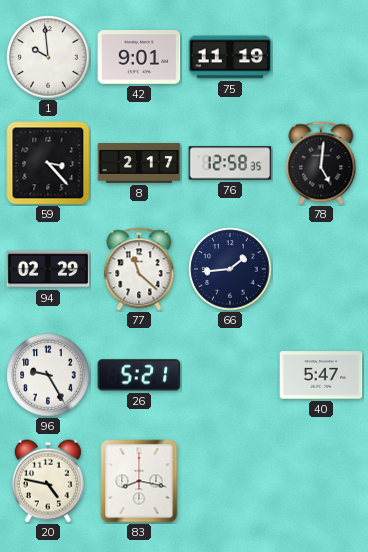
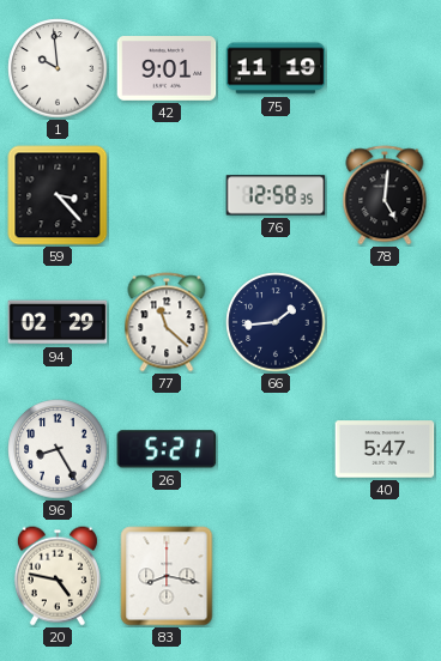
8: 2:17 -> none
96: 9:25 -> 8:25
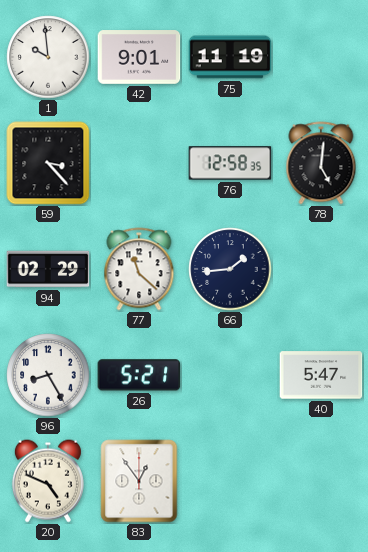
20: 4:47 -> 4:49
83: 8:17 -> 12:54
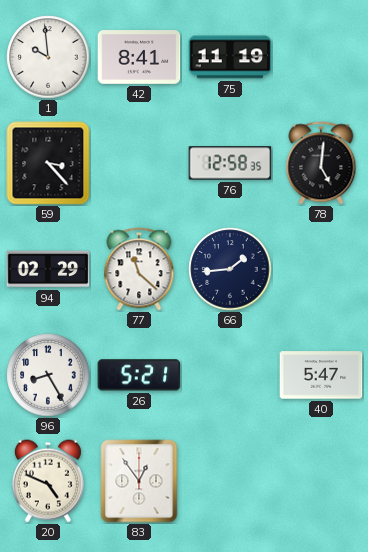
42: 9:01 -> 8:41
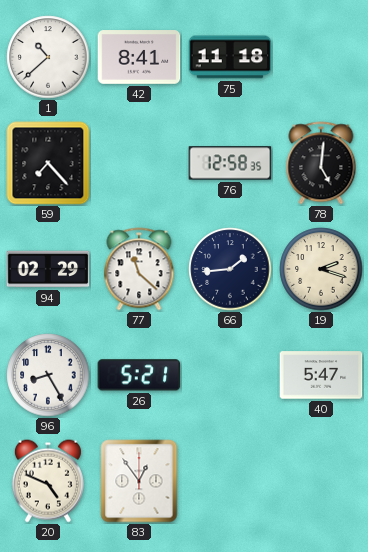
1: 9:59 -> 10:38
75: 11:19 -> 11:18
59: 3:23 -> 7:23
19: none -> 2:18
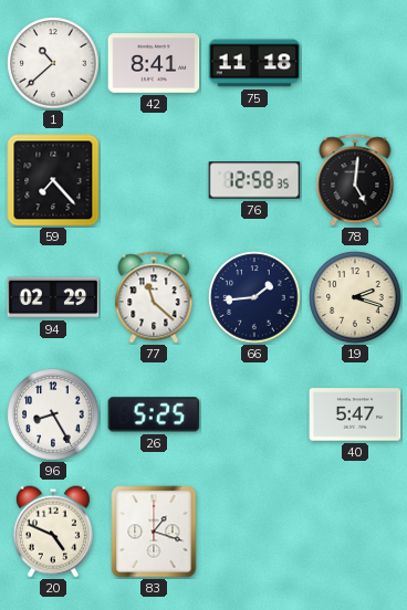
26: 5:21 -> 5:25
83: 12:54 -> 1:18
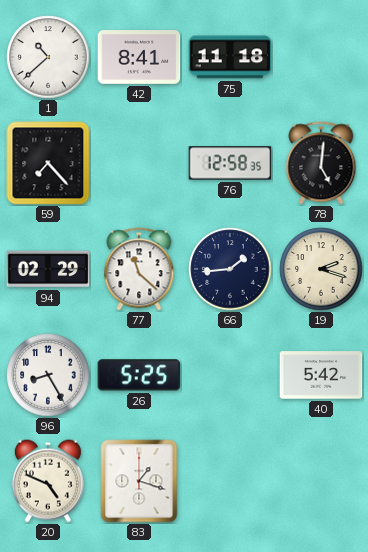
40: 5:47 -> 5:42
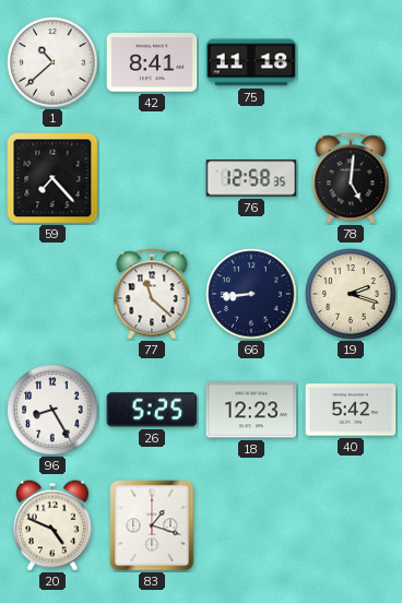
94: 02:29 -> none
66: 1:44 -> 8:44
18: none -> 12:23
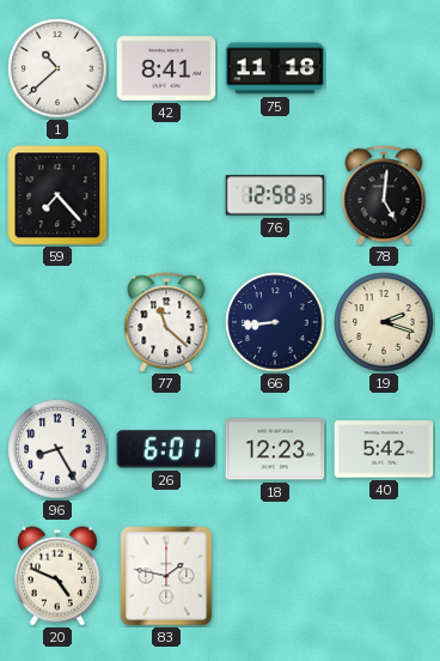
26: 5:25 -> 6:01
83: 1:18 -> 1:47
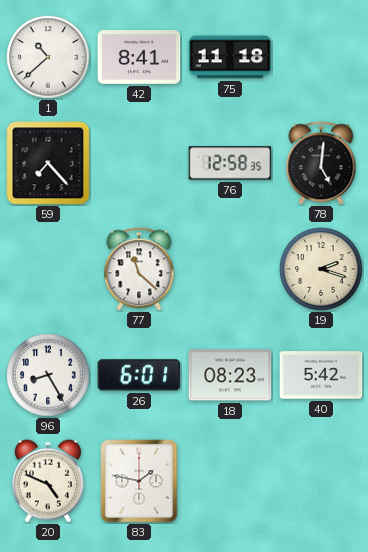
66: 8:44 -> none
18: 12:23 -> 08:23
